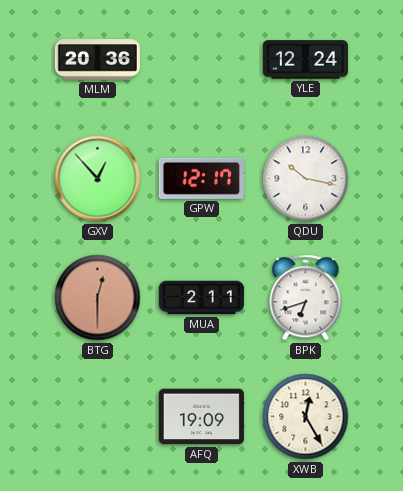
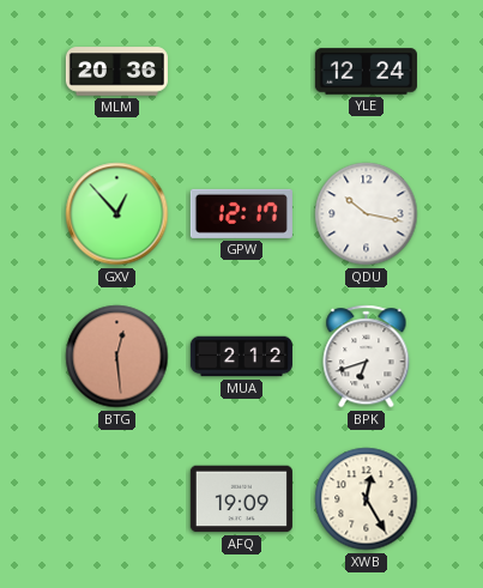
BTG: 12:30 -> 12:29
MUA: 2:11 -> 2:12
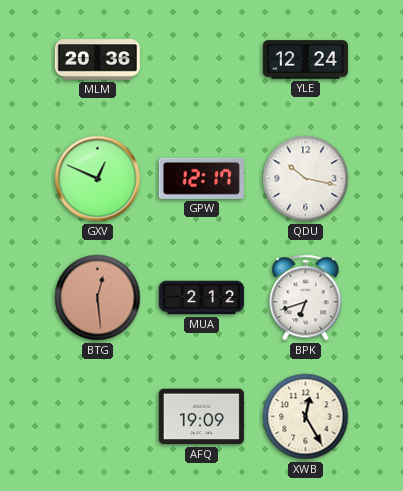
GXV: 12:53 -> 12:49
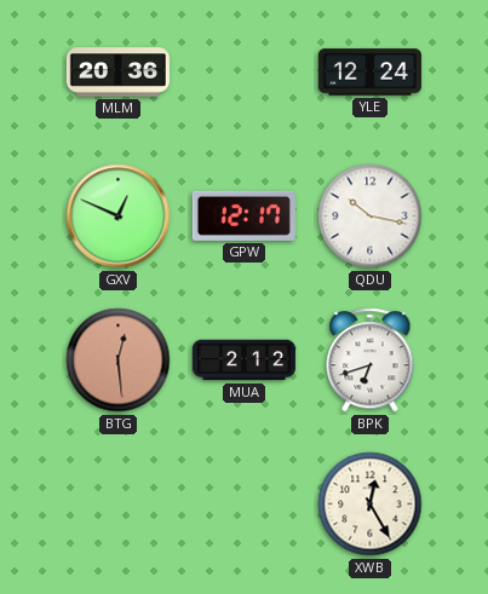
AFQ: 19:09 -> none
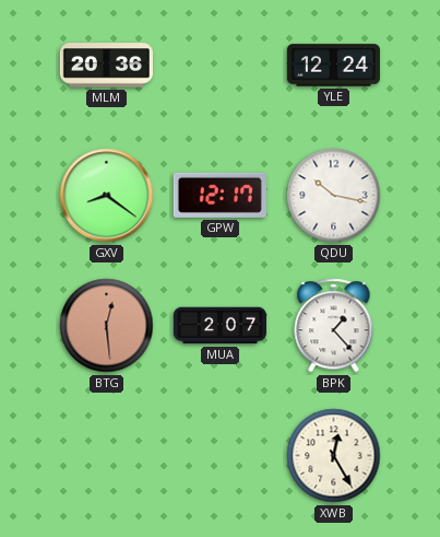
GXV: 12:49 -> 8:21
MUA: 2:12 -> 2:07
BPK: 6:42 -> 1:23
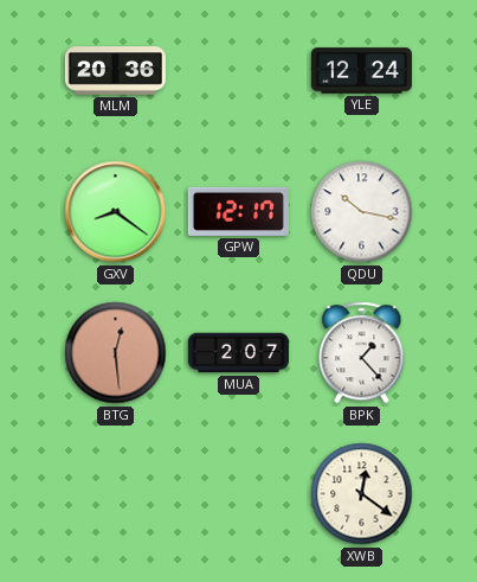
XWB: 12:25 -> 12:21
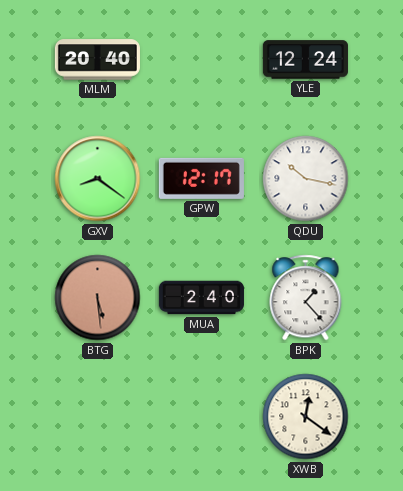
MLM: 20:36 -> 20:40
BTG: 12:29 -> 5:29
MUA: 2:07 -> 2:40
